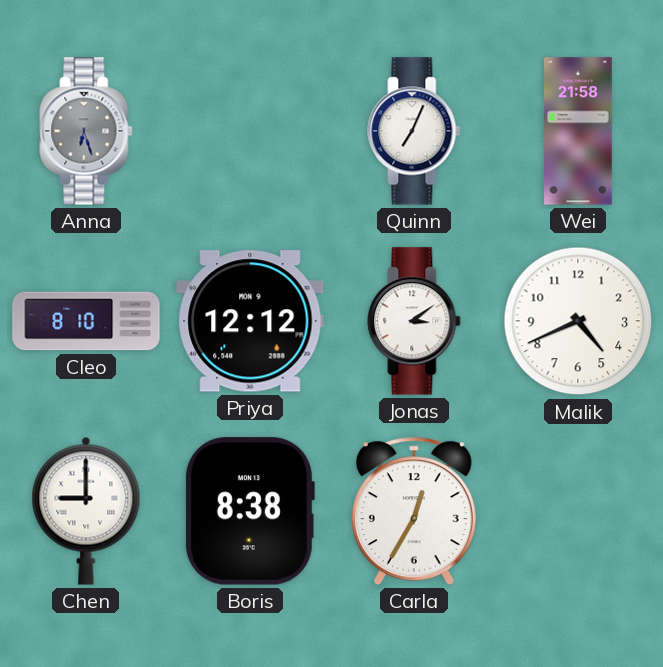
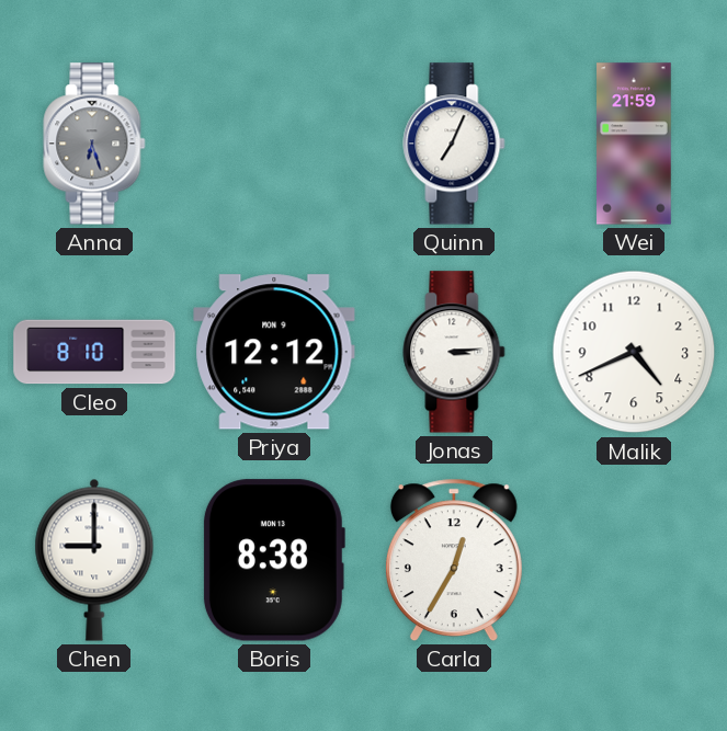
Wei: 21:58 -> 21:59
Jonas: 3:09 -> 3:14
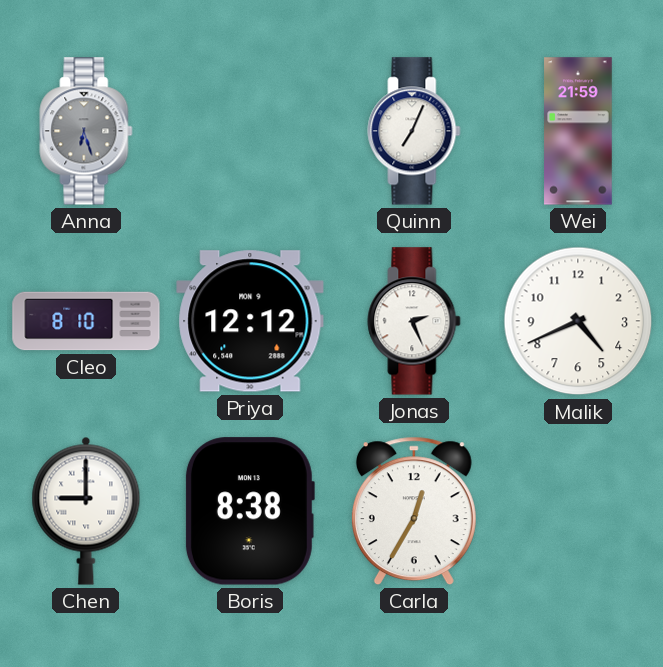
Jonas: 3:14 -> 2:26
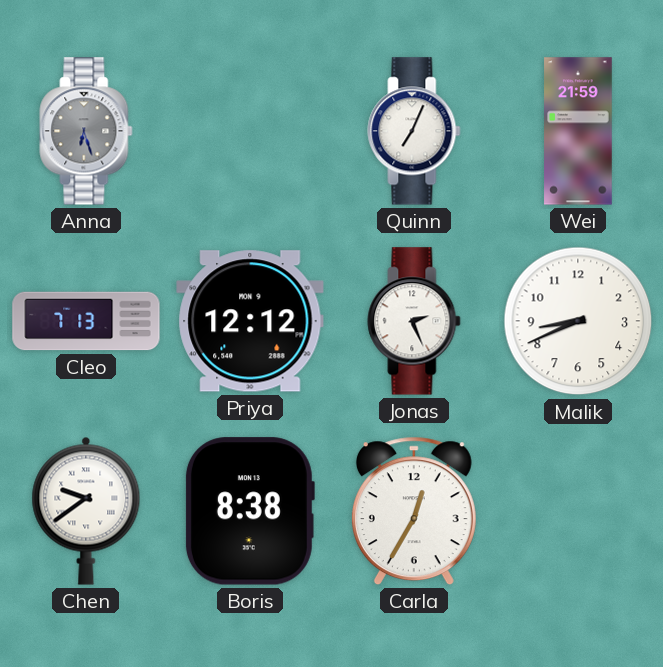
Cleo: 8:10 -> 7:13
Malik: 4:41 -> 8:41
Chen: 9:00 -> 9:39
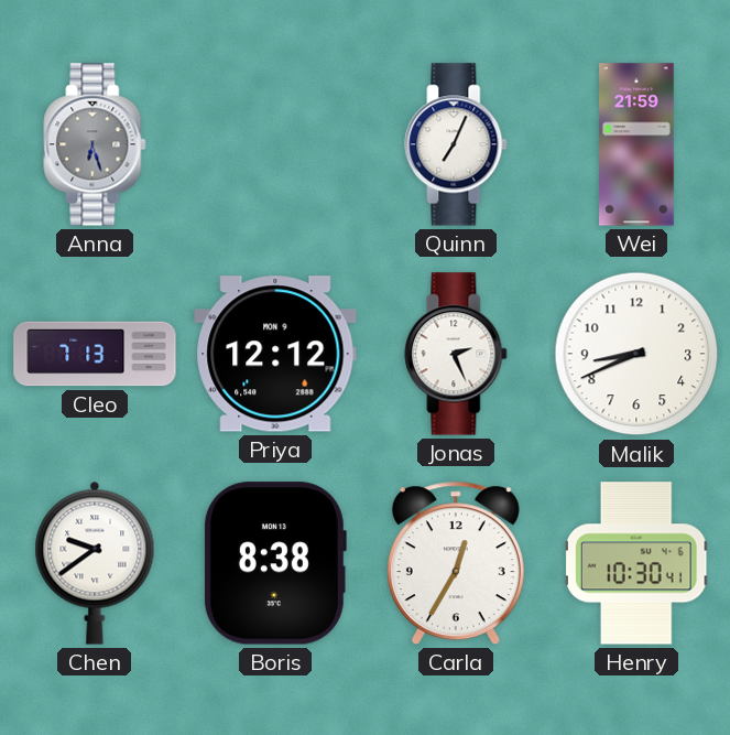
Henry: none -> 10:30
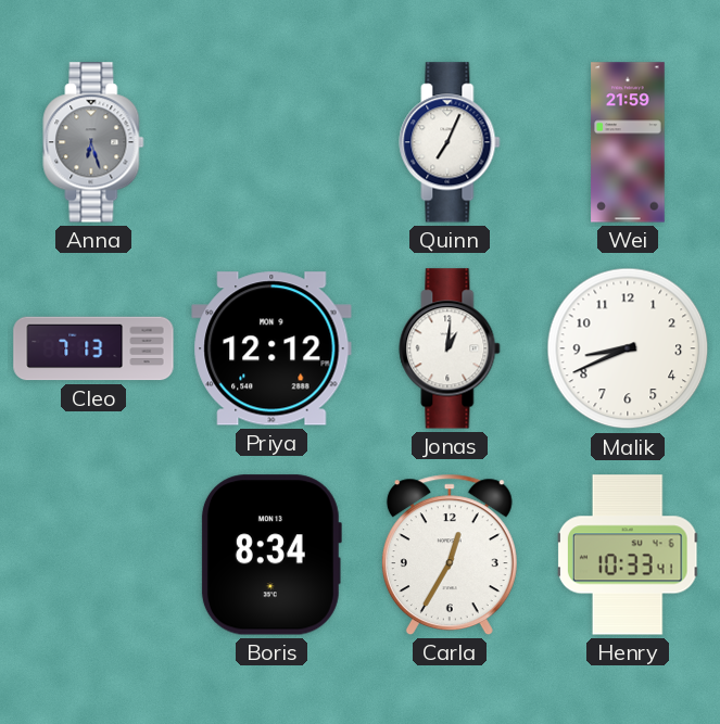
Jonas: 2:26 -> 1:01
Chen: 9:39 -> none
Boris: 8:38 -> 8:34
Henry: 10:30 -> 10:33
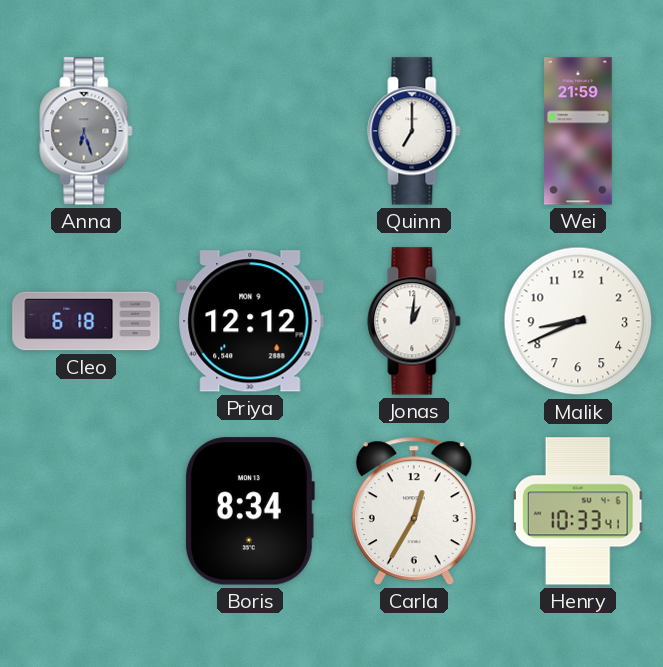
Quinn: 7:04 -> 7:00
Cleo: 7:13 -> 6:18
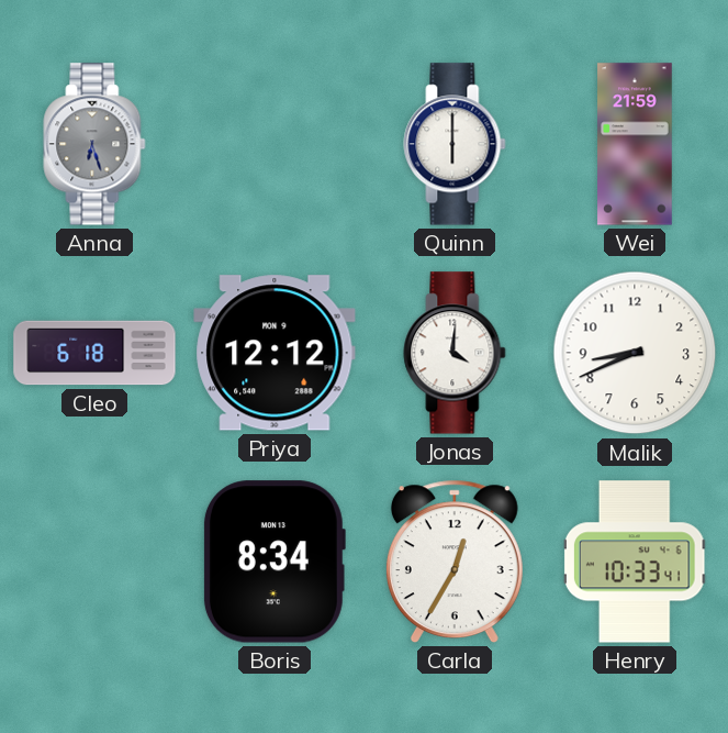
Quinn: 7:00 -> 6:00
Jonas: 1:01 -> 4:01
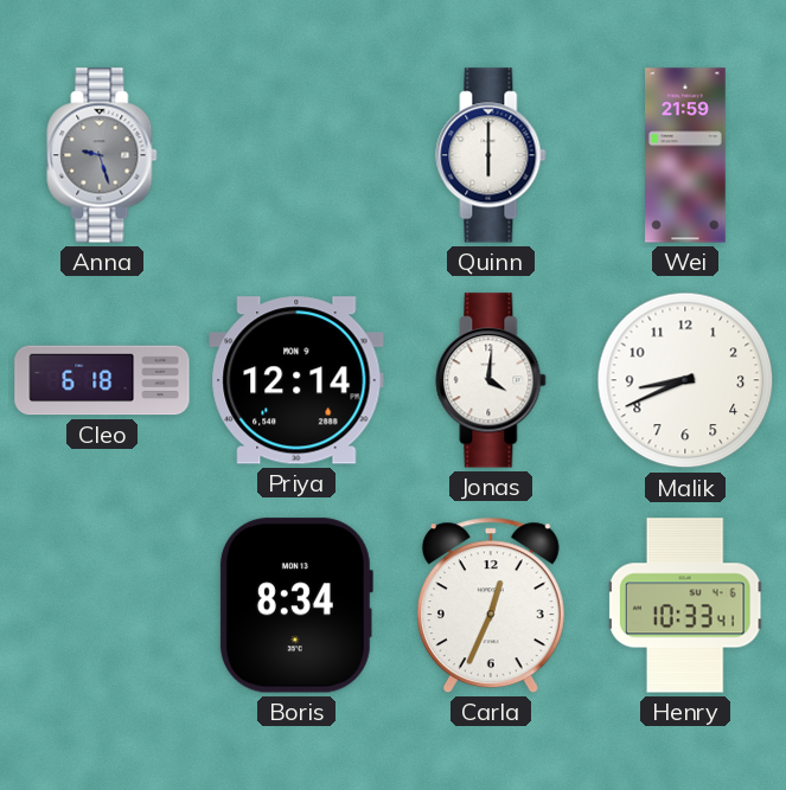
Anna: 6:27 -> 9:27
Priya: 12:12 -> 12:14
Carla: 12:35 -> 12:34
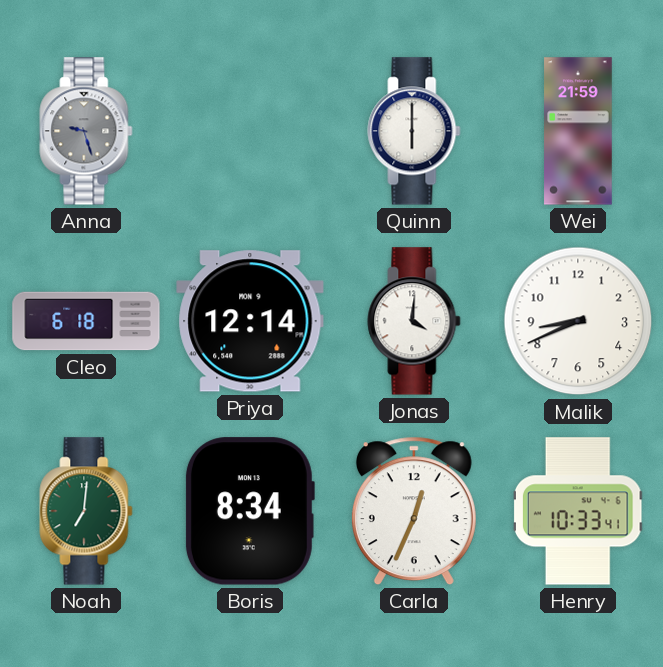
Noah: none -> 7:01
